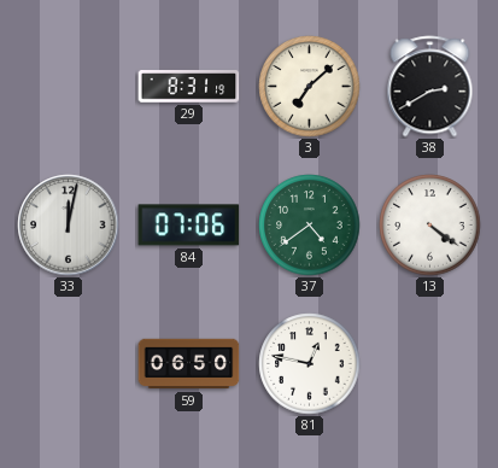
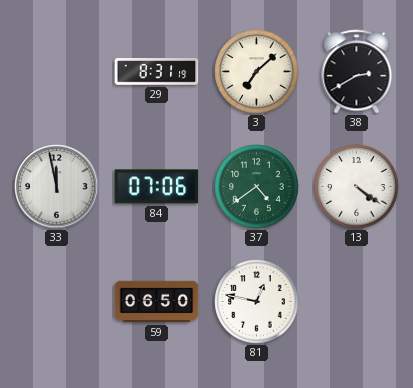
33: 12:02 -> 11:58
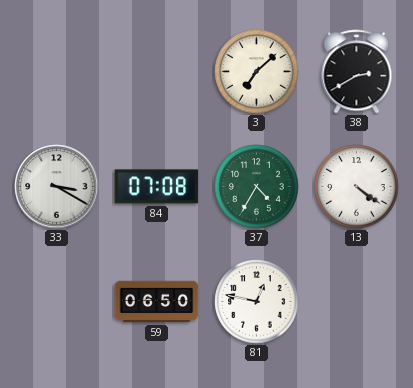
29: 8:31 -> none
33: 11:58 -> 3:20
84: 07:06 -> 07:08
37: 4:39 -> 4:35
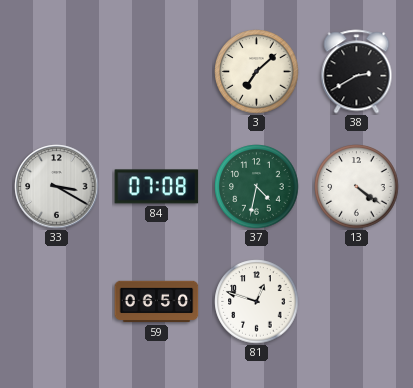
37: 4:35 -> 4:32
81: 12:47 -> 12:48
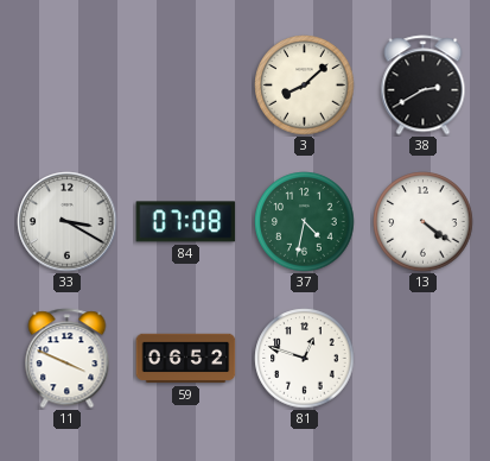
3: 7:08 -> 8:08
11: none -> 3:49
59: 06:50 -> 06:52
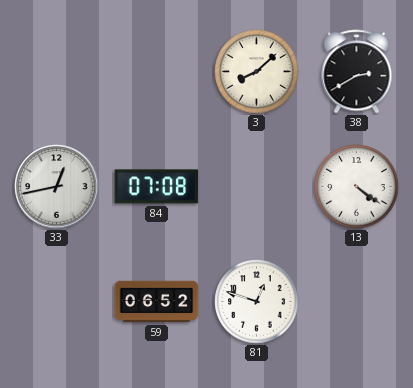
33: 3:20 -> 12:43
37: 4:32 -> none
11: 3:49 -> none
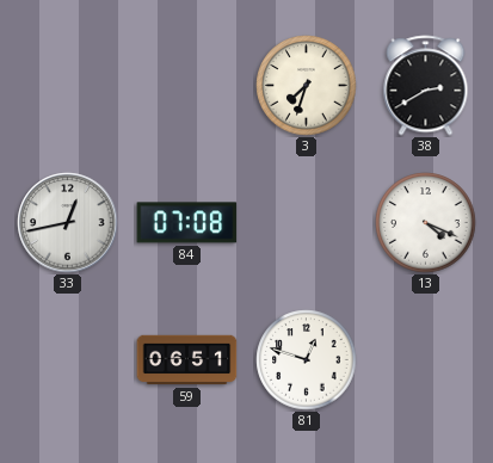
3: 8:08 -> 7:33
13: 4:21 -> 4:19
59: 06:52 -> 06:51
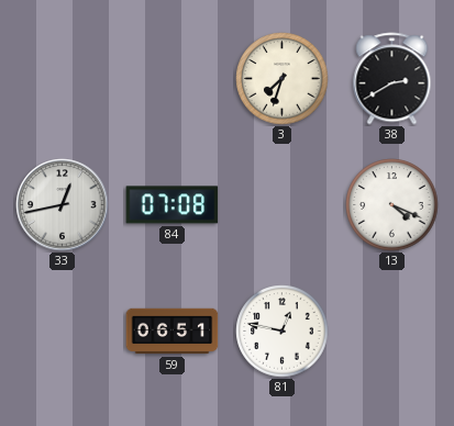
81: 12:48 -> 12:47
